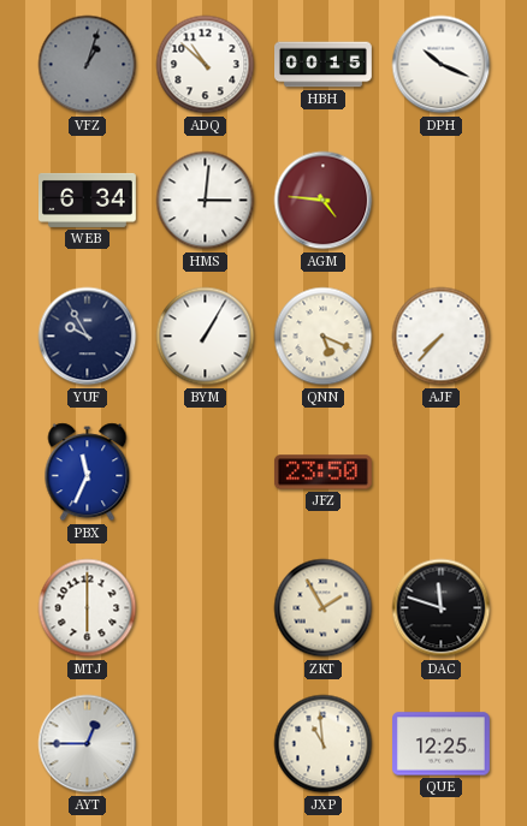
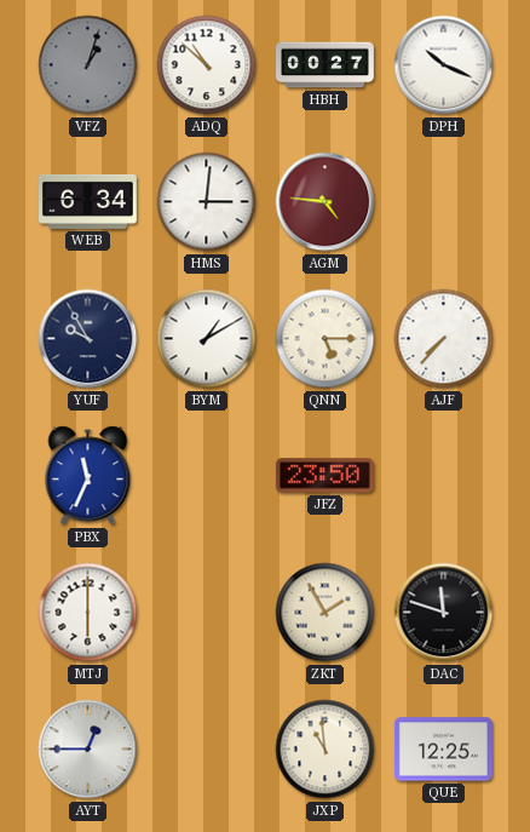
HBH: 00:15 -> 00:27
BYM: 1:05 -> 1:10
QNN: 5:19 -> 5:15
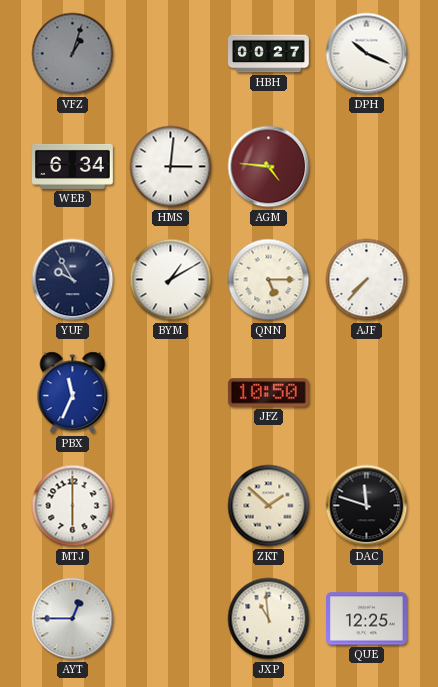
ADQ: 10:52 -> none
JFZ: 23:50 -> 10:50
ZKT: 1:55 -> 1:52
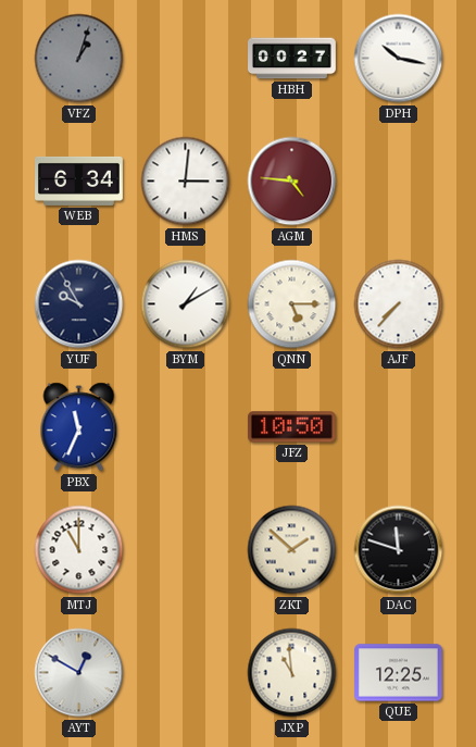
DPH: 10:19 -> 10:17
MTJ: 6:00 -> 11:00
AYT: 12:45 -> 12:50
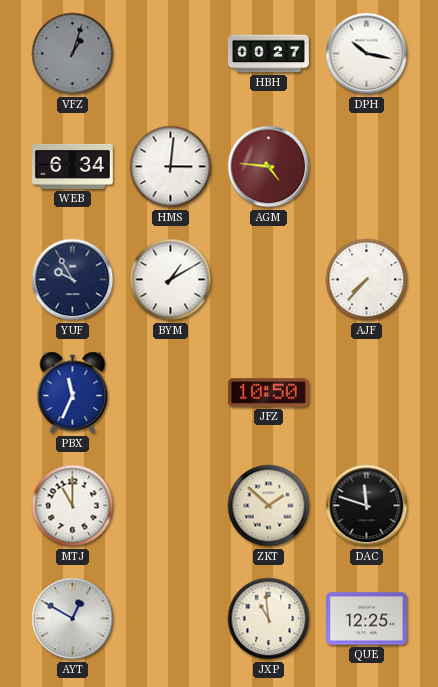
QNN: 5:15 -> none
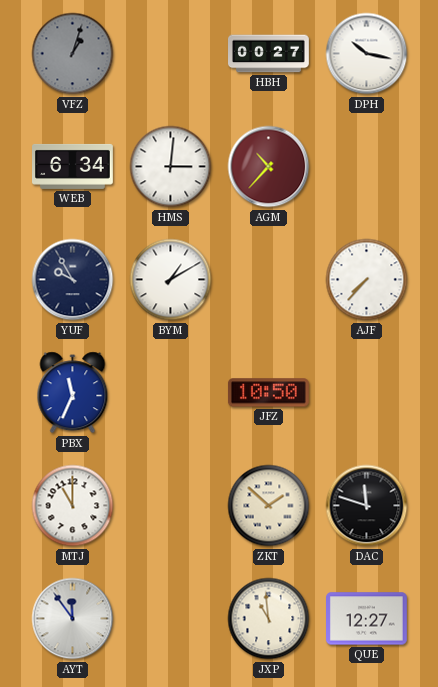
AGM: 4:46 -> 10:37
AYT: 12:50 -> 11:54
QUE: 12:25 -> 12:27
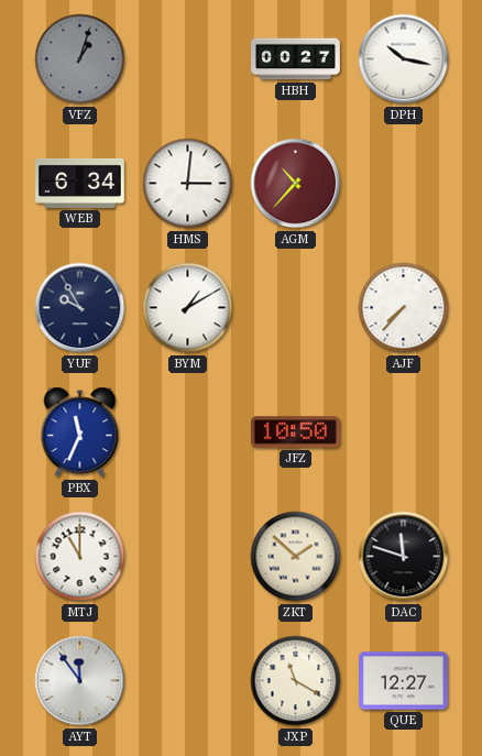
JXP: 10:59 -> 11:20
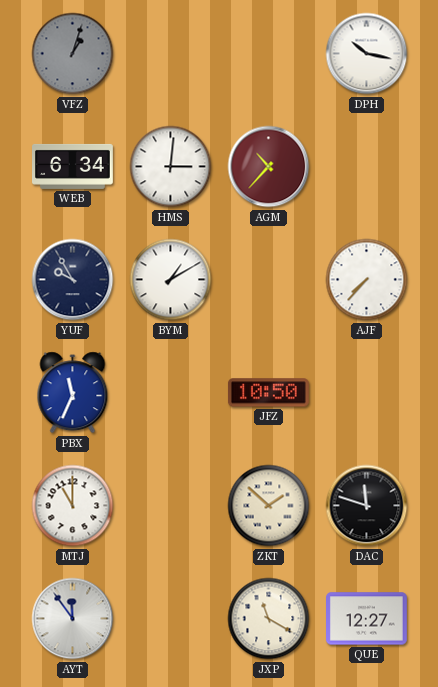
HBH: 00:27 -> none
